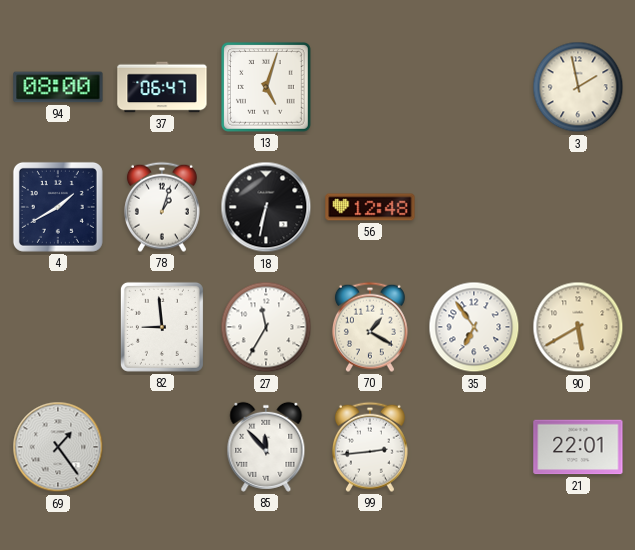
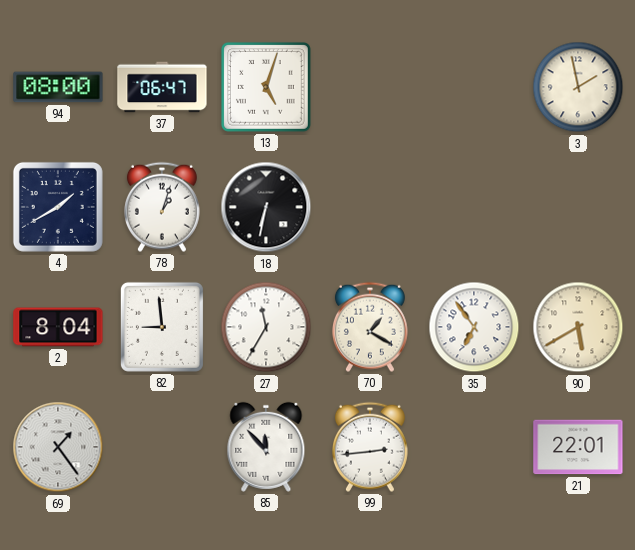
56: 12:48 -> none
2: none -> 8:04
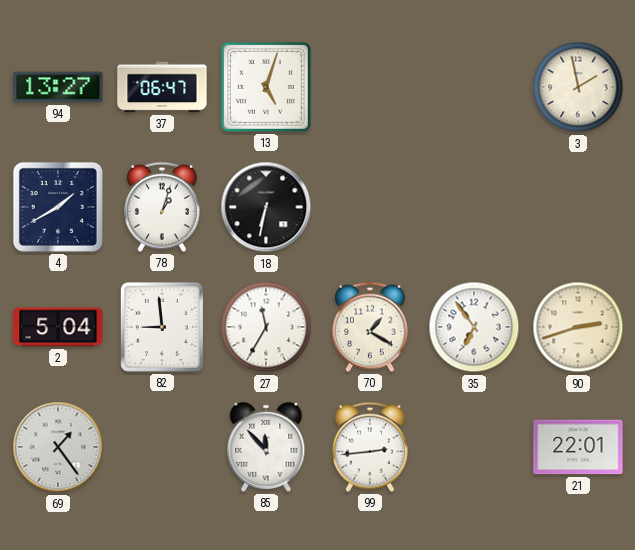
94: 08:00 -> 13:27
2: 8:04 -> 5:04
90: 5:40 -> 2:42
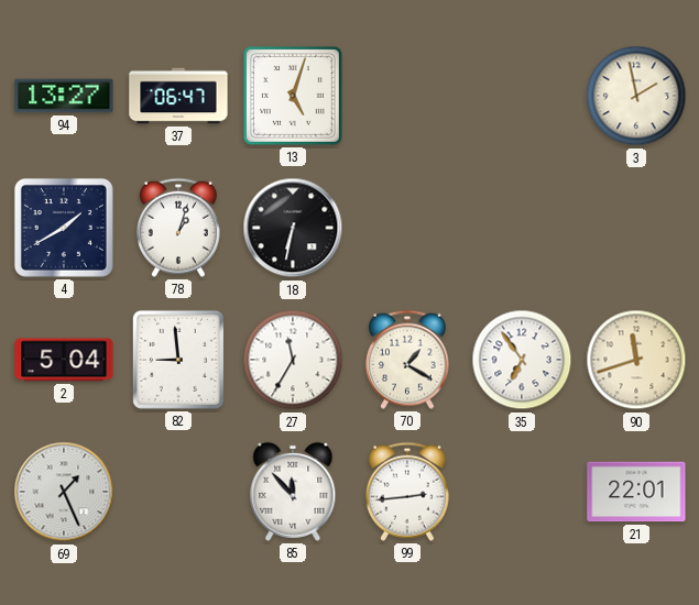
90: 2:42 -> 11:42
69: 1:24 -> 1:26
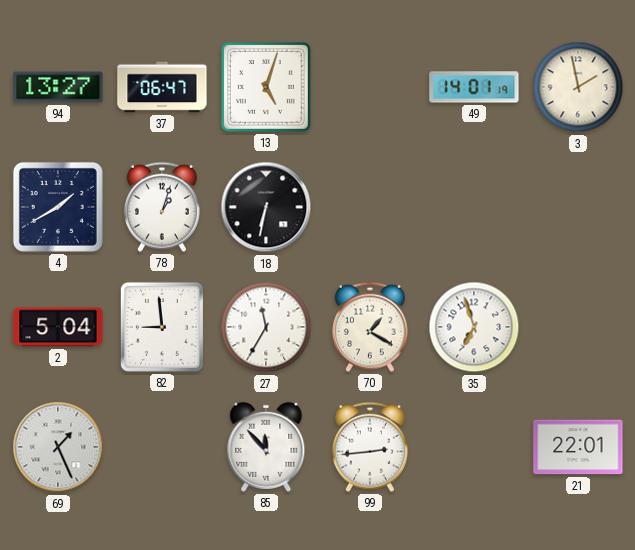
49: none -> 14:01
35: 6:54 -> 6:57
90: 11:42 -> none
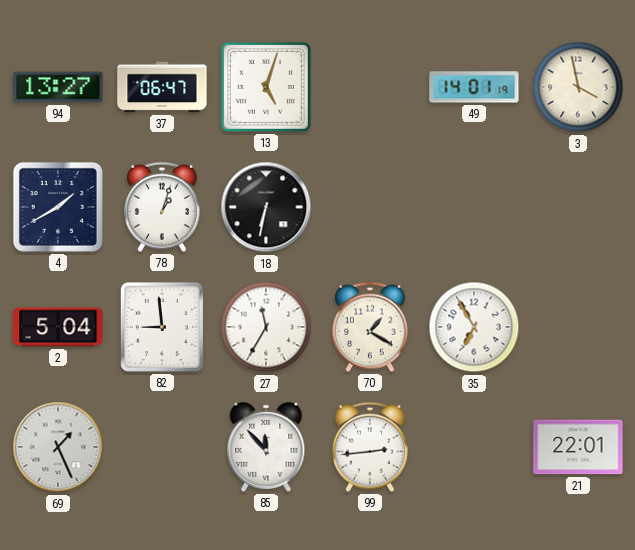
3: 1:58 -> 3:58
35: 6:57 -> 6:55
